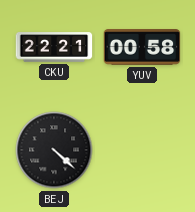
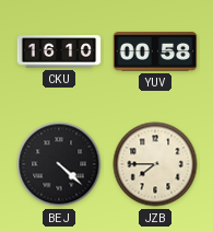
CKU: 22:21 -> 16:10
JZB: none -> 7:45
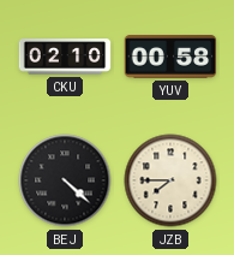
CKU: 16:10 -> 02:10
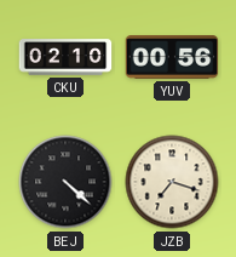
YUV: 00:58 -> 00:56
JZB: 7:45 -> 7:18
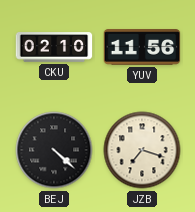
YUV: 00:56 -> 11:56
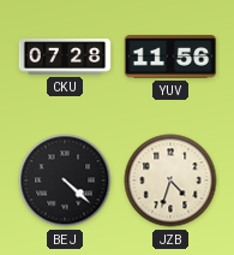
CKU: 02:10 -> 07:28
JZB: 7:18 -> 4:33
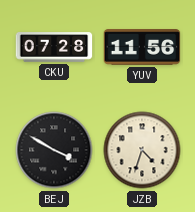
BEJ: 4:22 -> 3:50
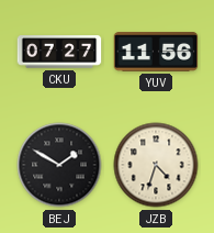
CKU: 07:28 -> 07:27
BEJ: 3:50 -> 1:50
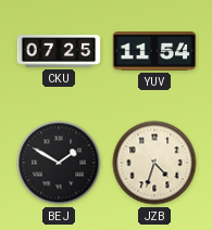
CKU: 07:27 -> 07:25
YUV: 11:56 -> 11:54
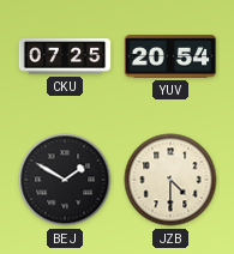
YUV: 11:54 -> 20:54
JZB: 4:33 -> 4:30
